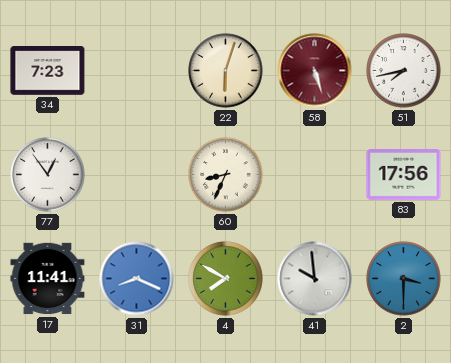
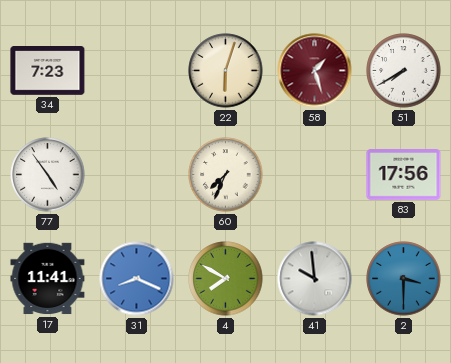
58: 5:27 -> 1:27
51: 7:43 -> 7:40
77: 12:54 -> 4:54
60: 8:34 -> 7:34
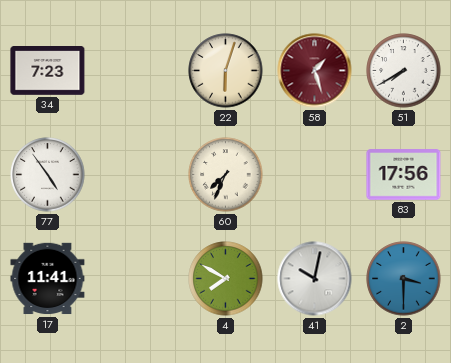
31: 8:19 -> none
41: 9:59 -> 10:02
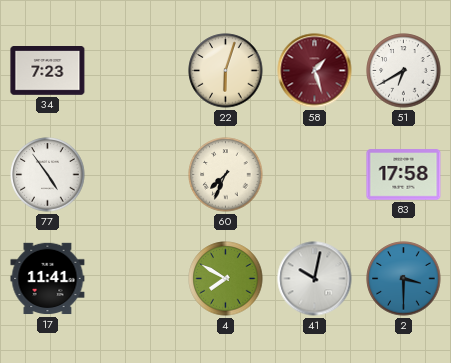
51: 7:40 -> 6:40
83: 17:56 -> 17:58
